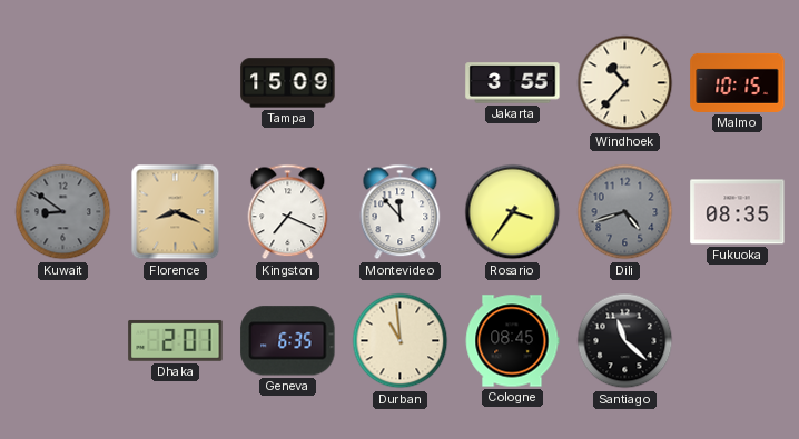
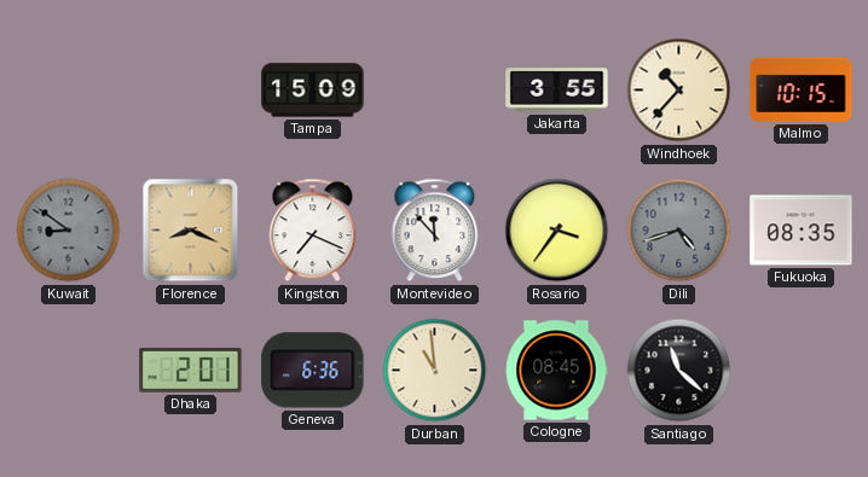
Geneva: 6:35 -> 6:36
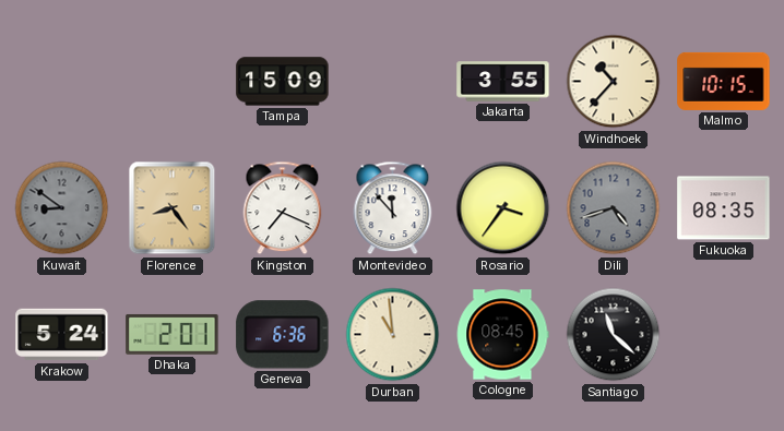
Florence: 8:19 -> 8:24
Krakow: none -> 5:24
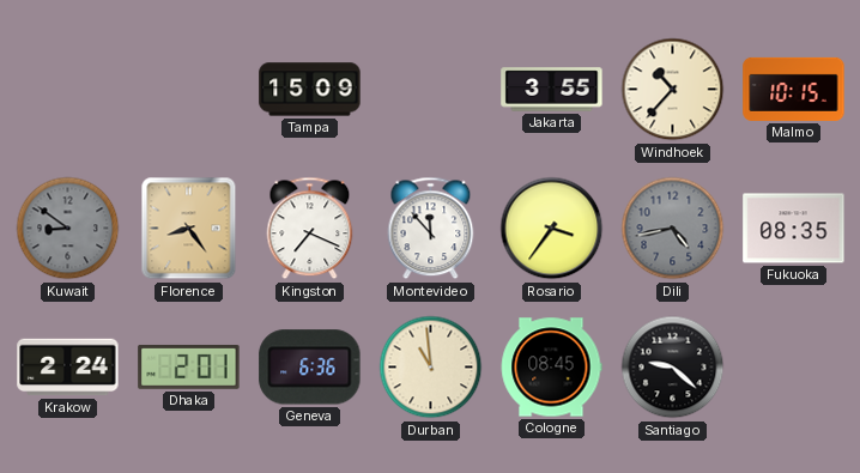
Dili: 4:42 -> 4:43
Krakow: 5:24 -> 2:24
Santiago: 11:22 -> 9:22
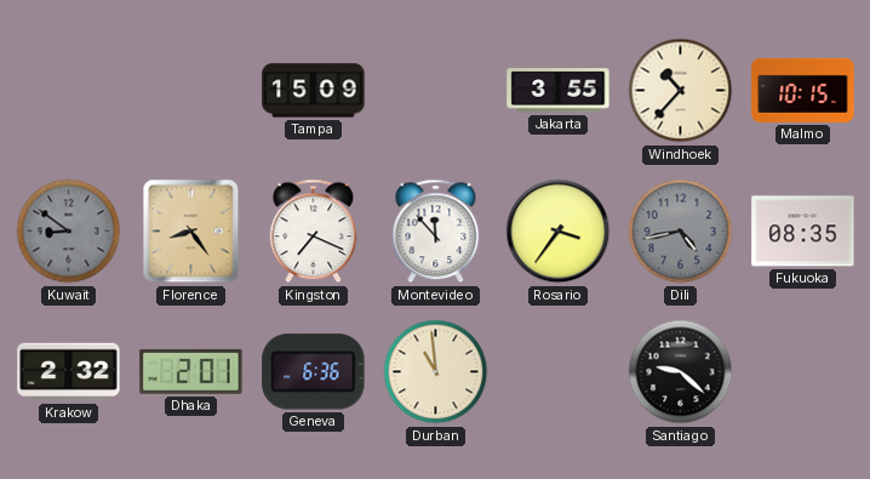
Krakow: 2:24 -> 2:32
Cologne: 08:45 -> none
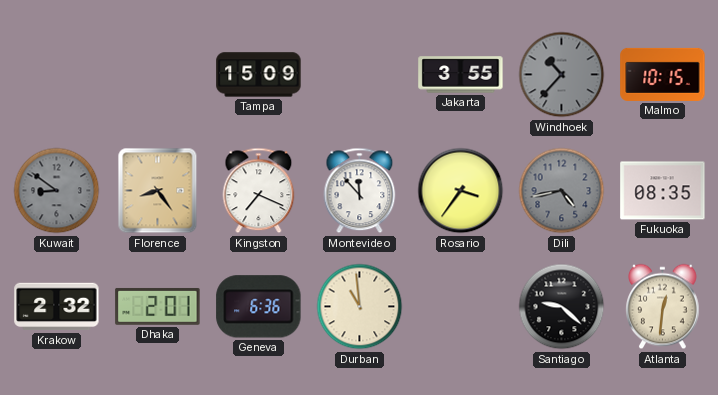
Windhoek dial: cream -> grey
Atlanta: none -> 12:31
